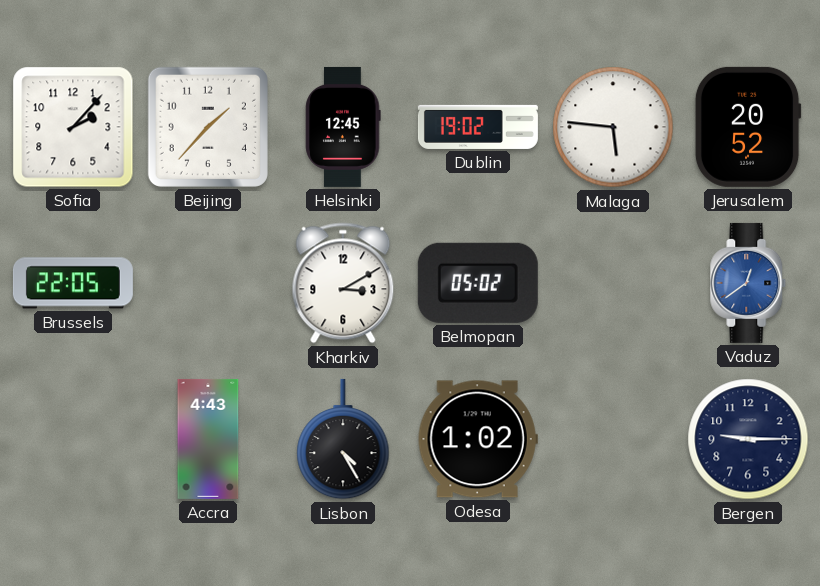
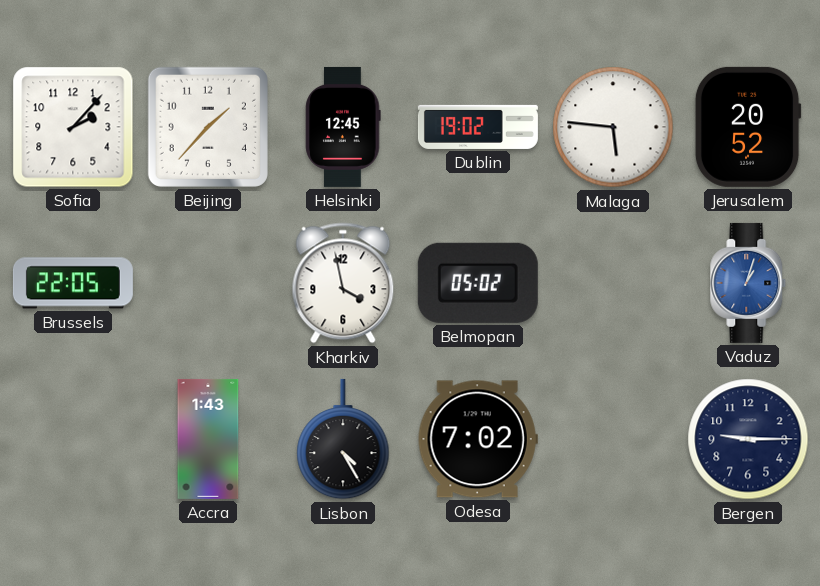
Kharkiv: 3:10 -> 3:58
Vaduz: 12:39 -> 1:03
Accra: 4:43 -> 1:43
Odesa: 1:02 -> 7:02
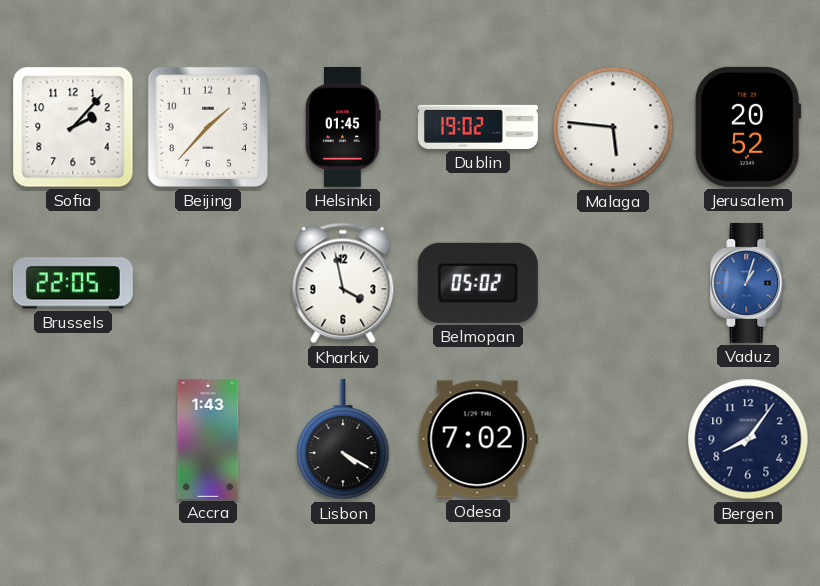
Helsinki: 12:45 -> 01:45
Lisbon: 4:25 -> 4:20
Bergen: 9:15 -> 8:06
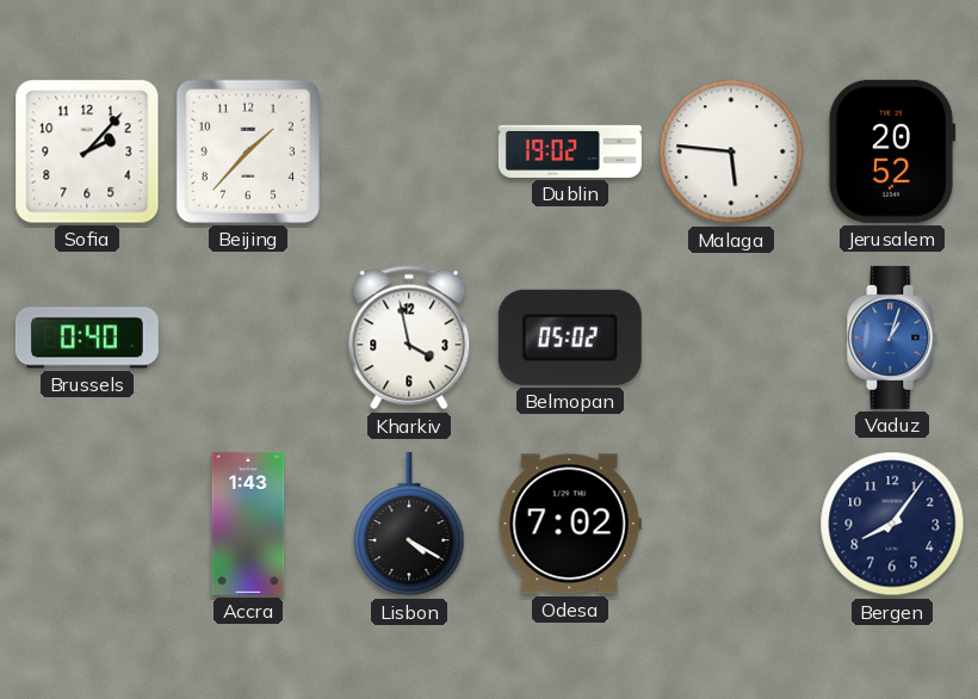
Helsinki: 01:45 -> none
Brussels: 22:05 -> 0:40
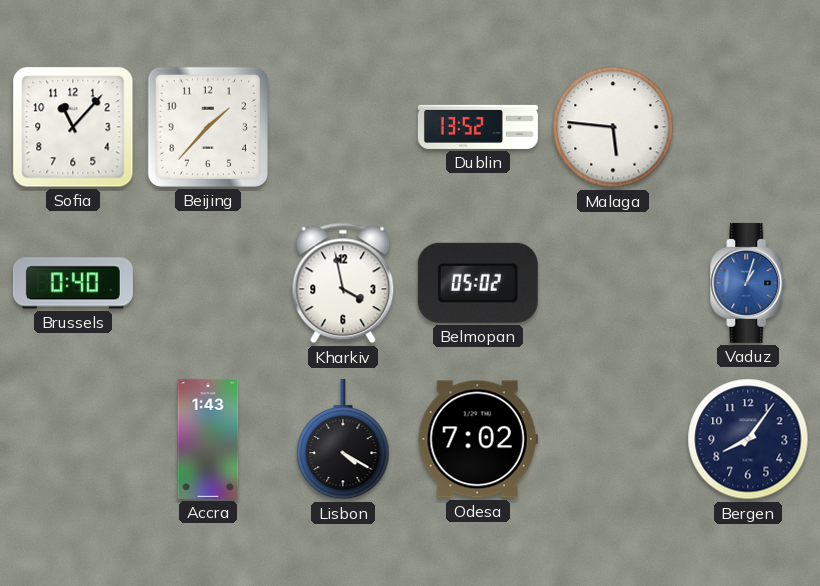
Sofia: 2:07 -> 11:07
Dublin: 19:02 -> 13:52
Jerusalem: 20:52 -> none
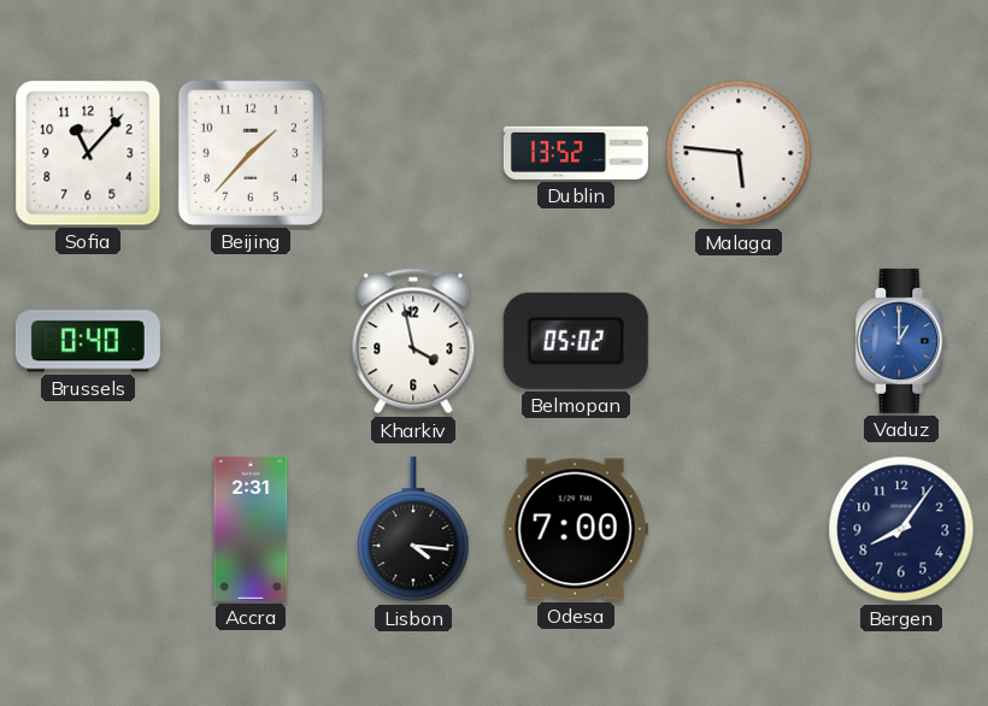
Vaduz: 1:03 -> 1:00
Accra: 1:43 -> 2:31
Lisbon: 4:20 -> 4:16
Odesa: 7:02 -> 7:00
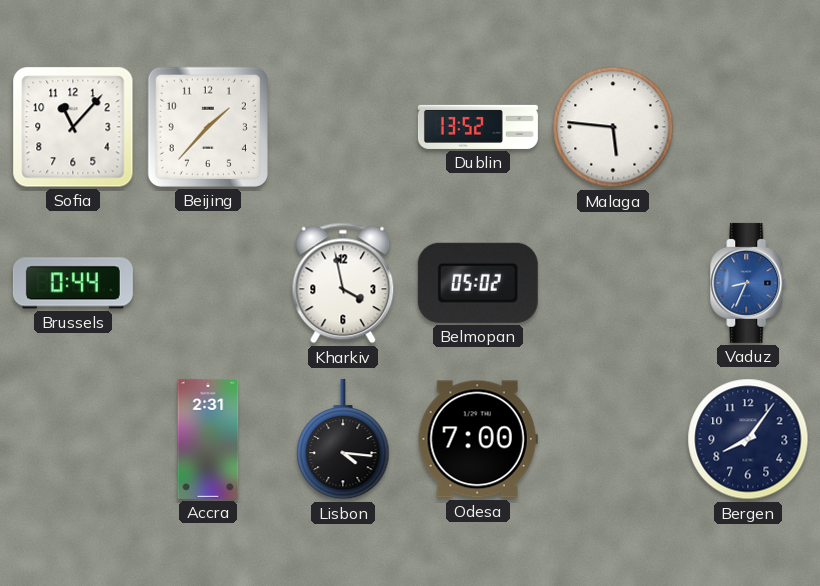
Brussels: 0:40 -> 0:44
Vaduz: 1:00 -> 8:34
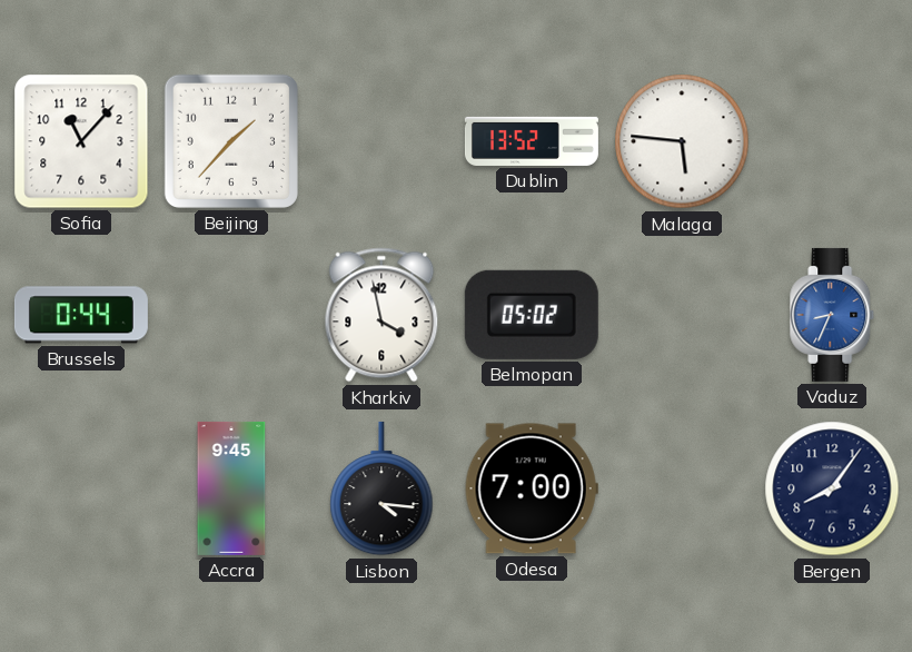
Accra: 2:31 -> 9:45
